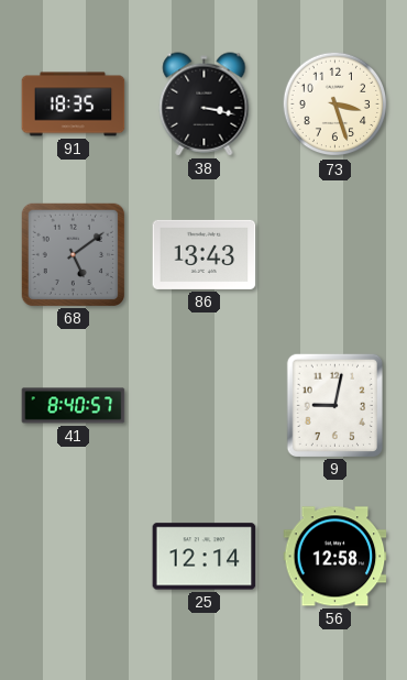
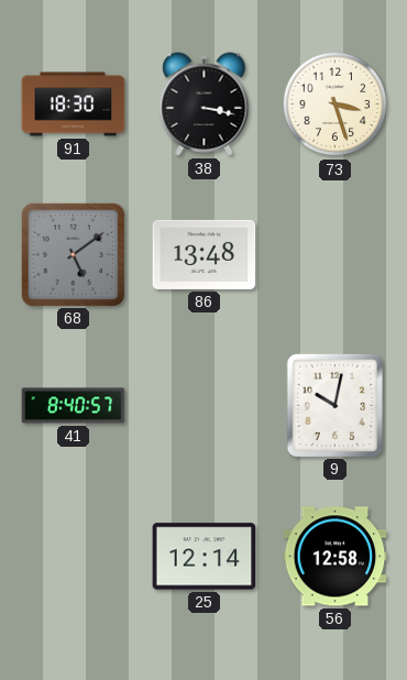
91: 18:35 -> 18:30
86: 13:43 -> 13:48
9: 9:02 -> 10:02
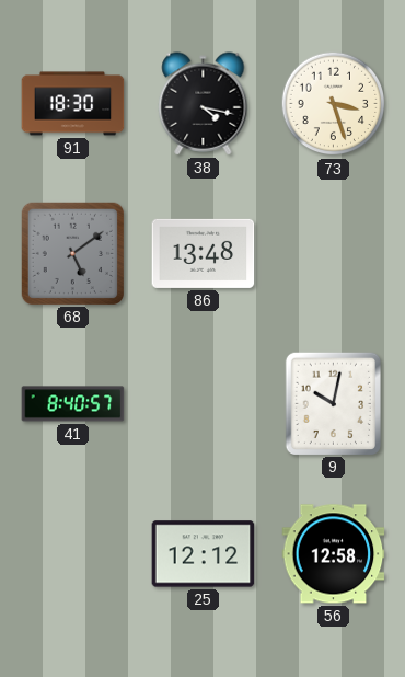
38: 3:17 -> 4:17
25: 12:14 -> 12:12
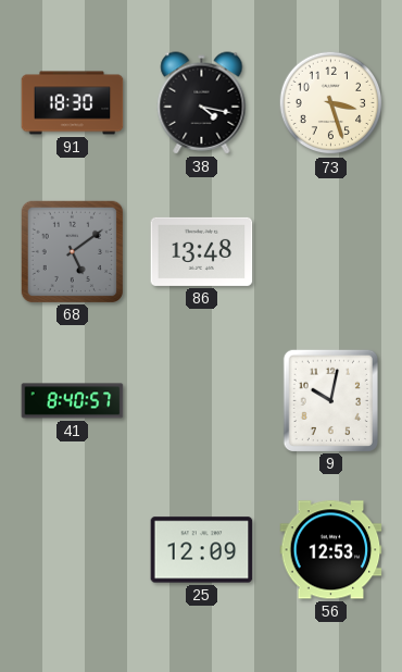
25: 12:12 -> 12:09
56: 12:58 -> 12:53
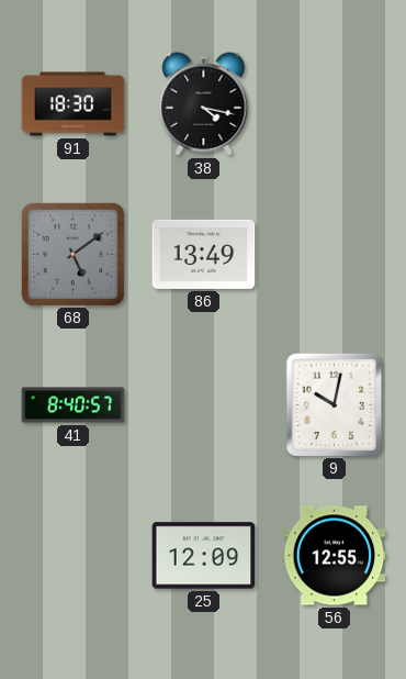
73: 3:27 -> none
86: 13:48 -> 13:49
56: 12:53 -> 12:55
